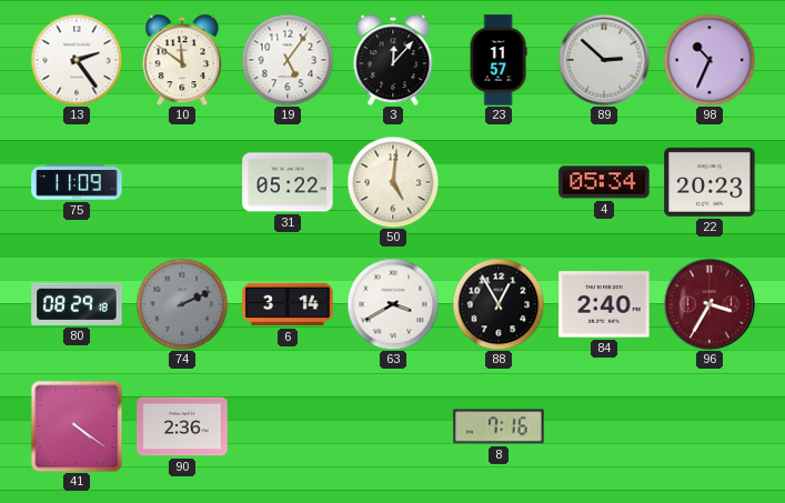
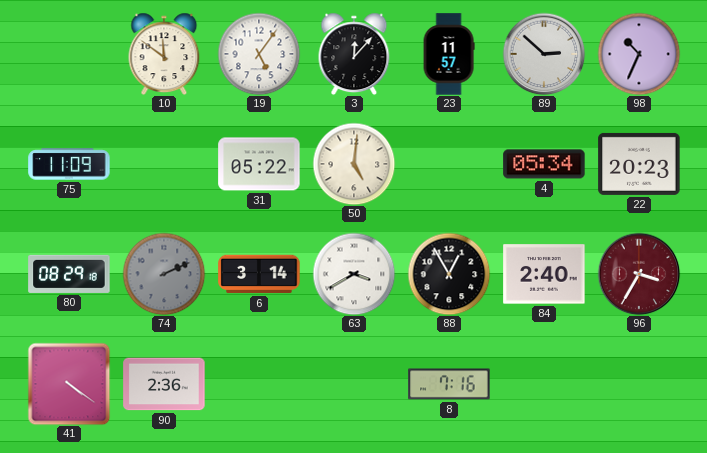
13: 2:24 -> none
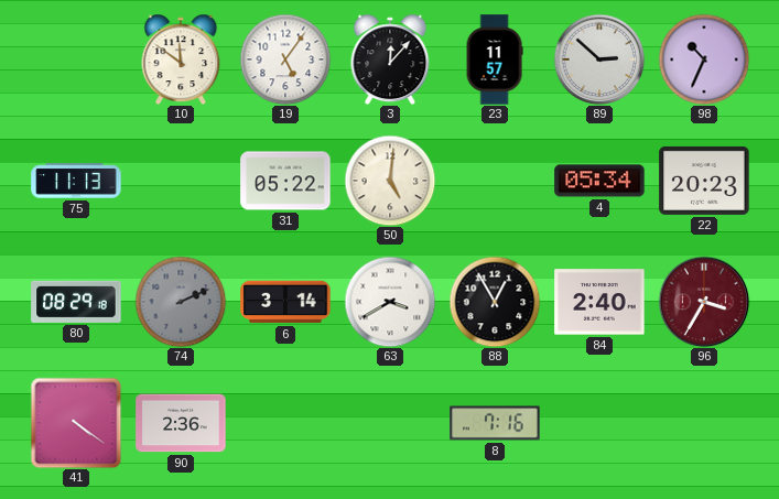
75: 11:09 -> 11:13
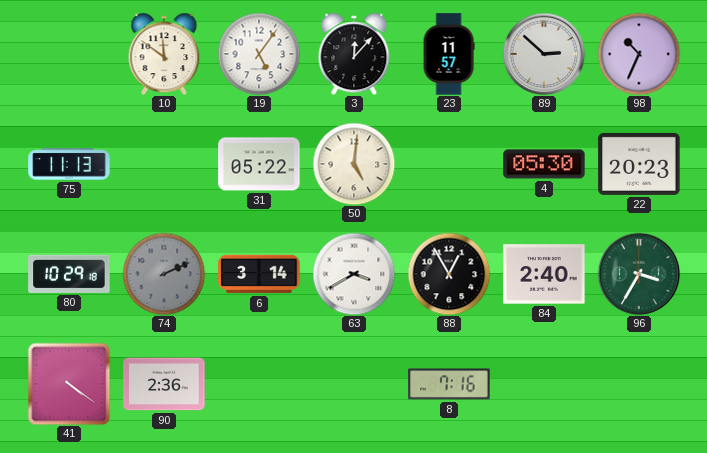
4: 05:34 -> 05:30
80: 08:29 -> 10:29
96 dial: burgundy -> green
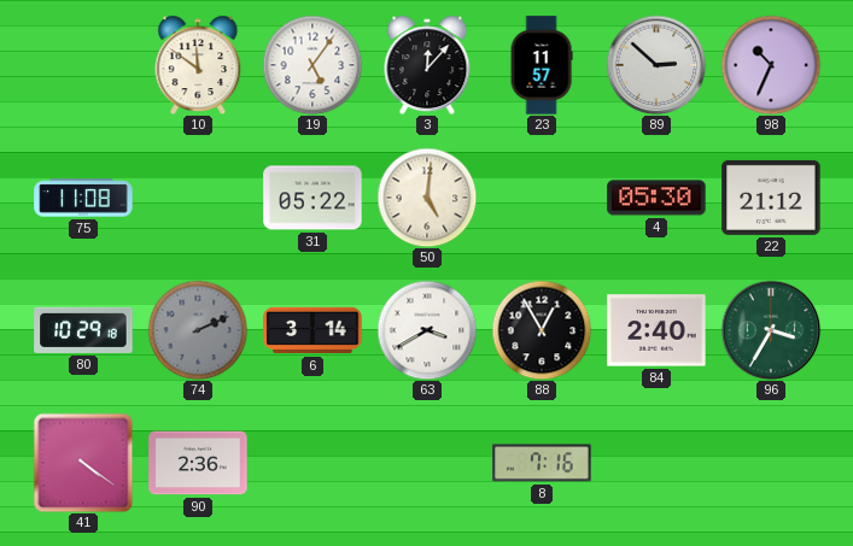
75: 11:13 -> 11:08
22: 20:23 -> 21:12
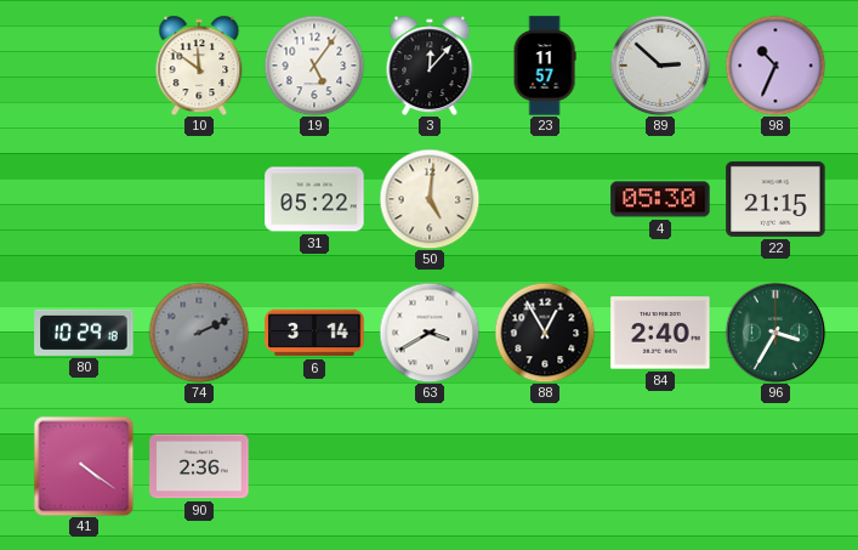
75: 11:08 -> none
22: 21:12 -> 21:15
8: 7:16 -> none
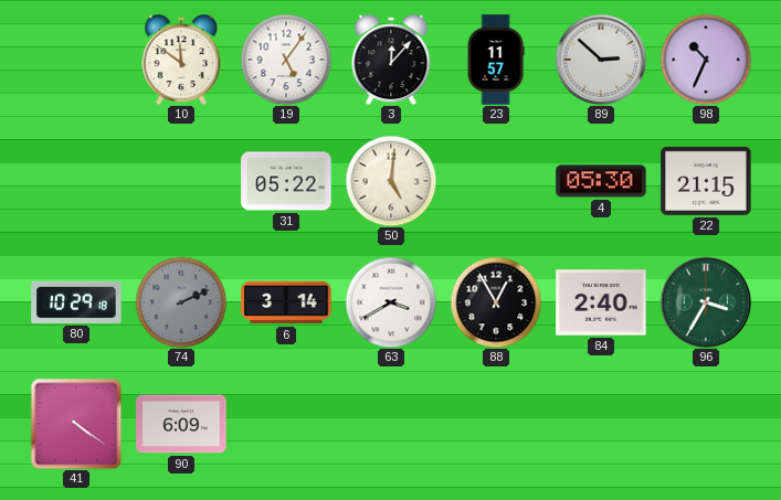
90: 2:36 -> 6:09
